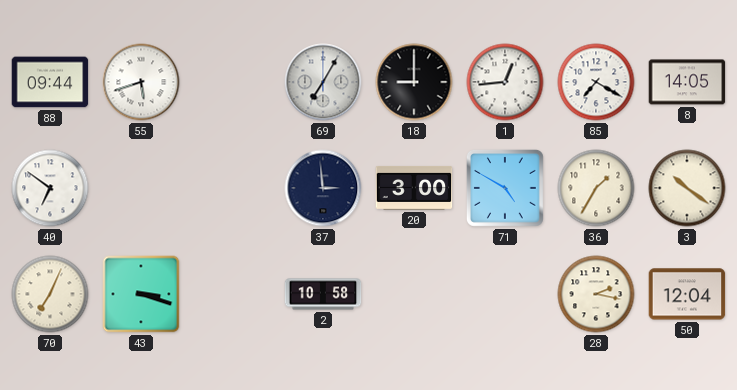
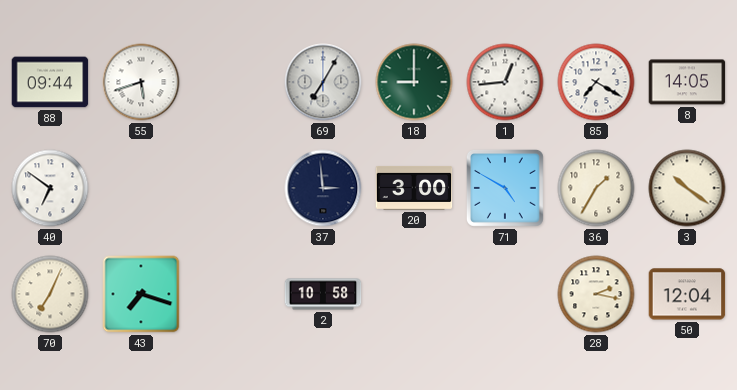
18 dial: black -> green
43: 3:18 -> 7:18
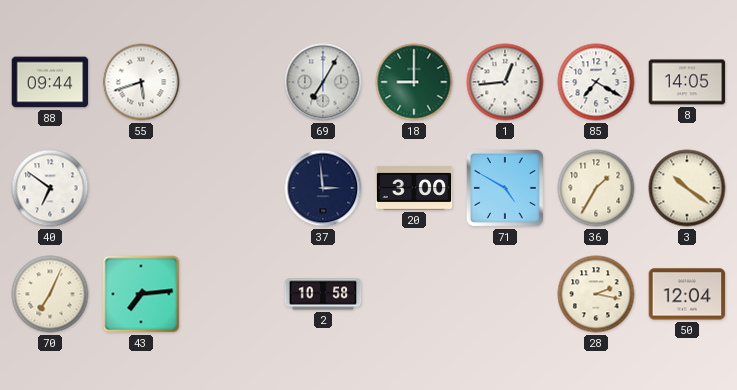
43: 7:18 -> 7:14
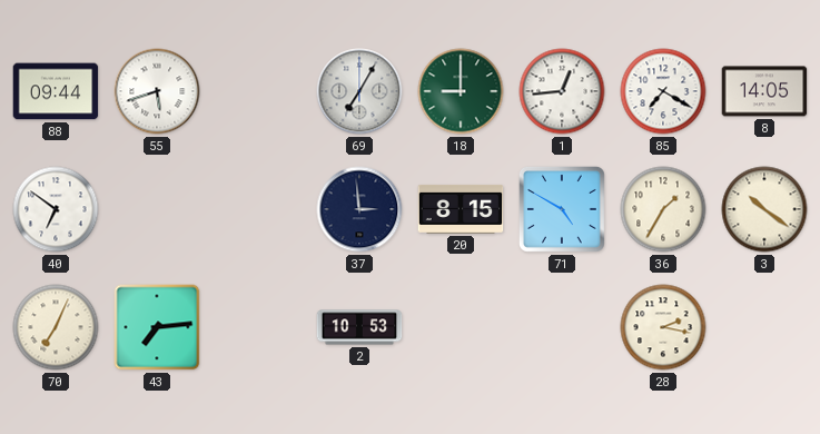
20: 3:00 -> 8:15
2: 10:58 -> 10:53
50: 12:04 -> none
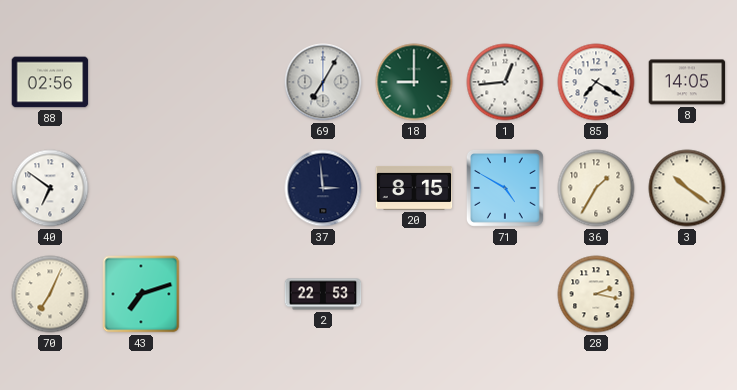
88: 09:44 -> 02:56
55: 5:42 -> none
43: 7:14 -> 7:12
2: 10:53 -> 22:53
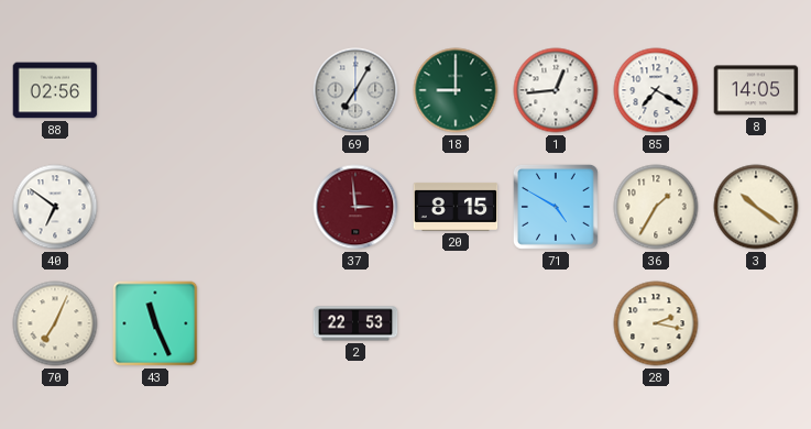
37 dial: navy -> burgundy
43: 7:12 -> 11:26
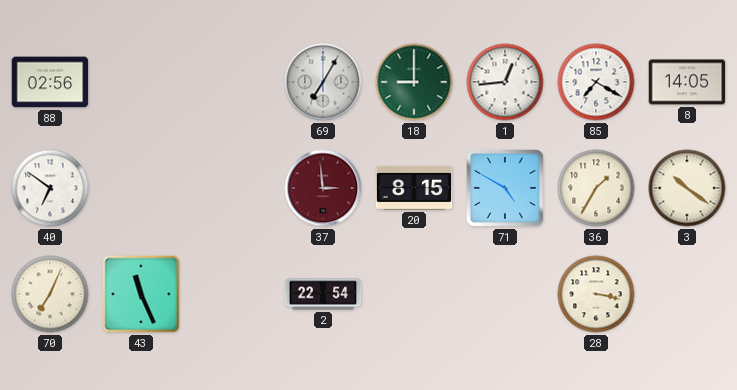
2: 22:53 -> 22:54
28: 2:17 -> 3:17
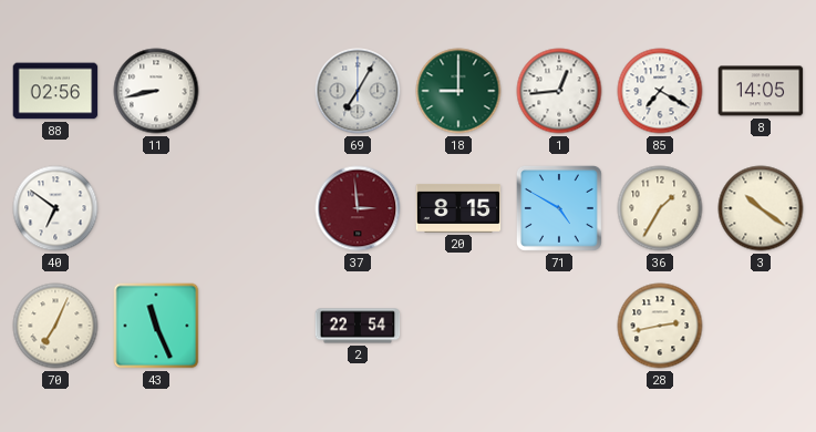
11: none -> 8:43
28: 3:17 -> 2:43
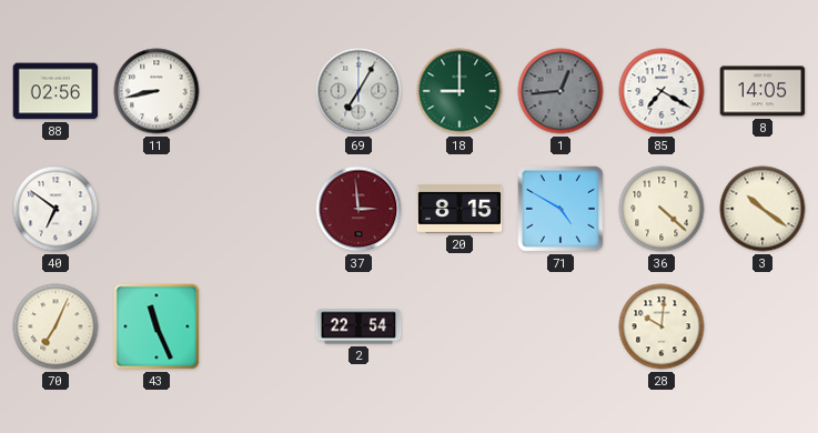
1 dial: white -> grey
36: 1:35 -> 4:22
28: 2:43 -> 10:01
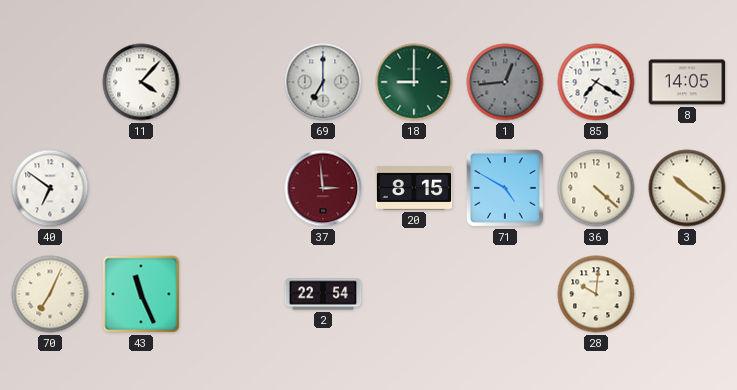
88: 02:56 -> none
11: 8:43 -> 4:07
69: 7:05 -> 7:00
